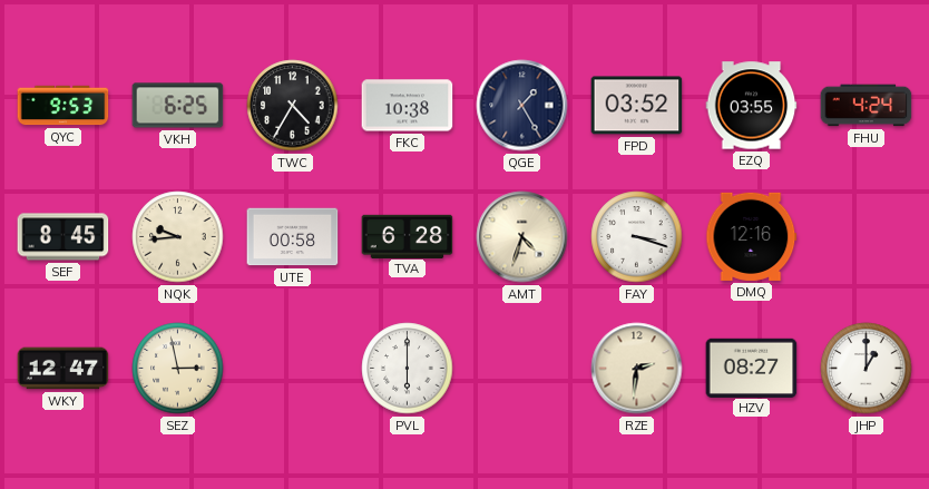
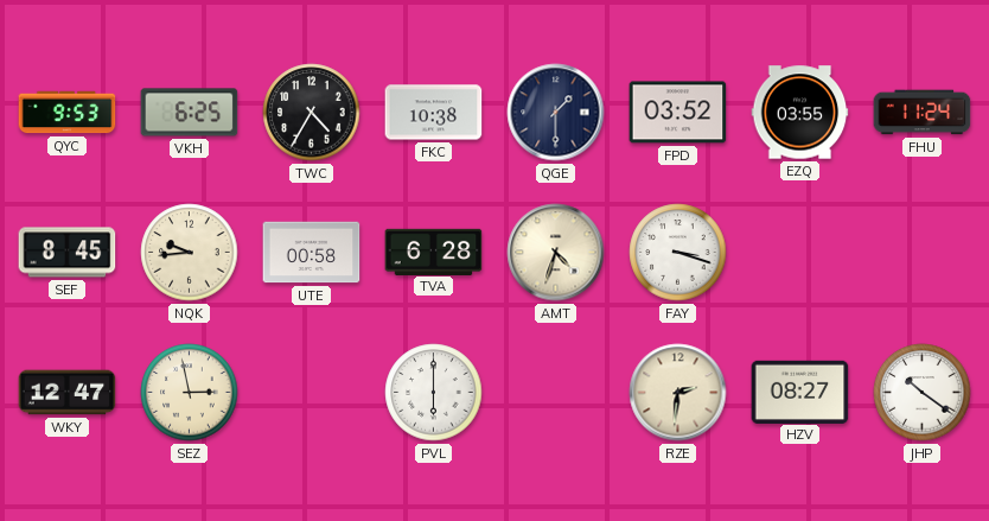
QGE: 1:25 -> 1:30
FHU: 4:24 -> 11:24
DMQ: 12:16 -> none
JHP: 1:00 -> 10:21
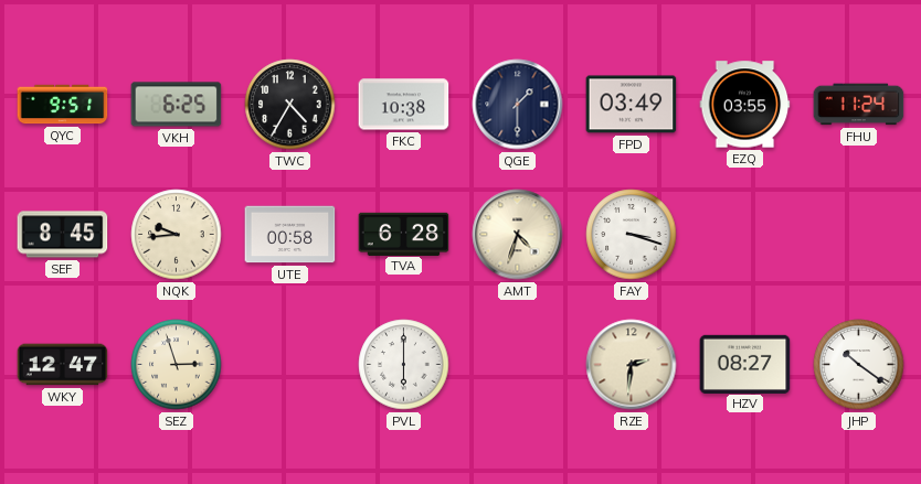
QYC: 9:53 -> 9:51
FPD: 03:52 -> 03:49
SEZ: 2:58 -> 2:57
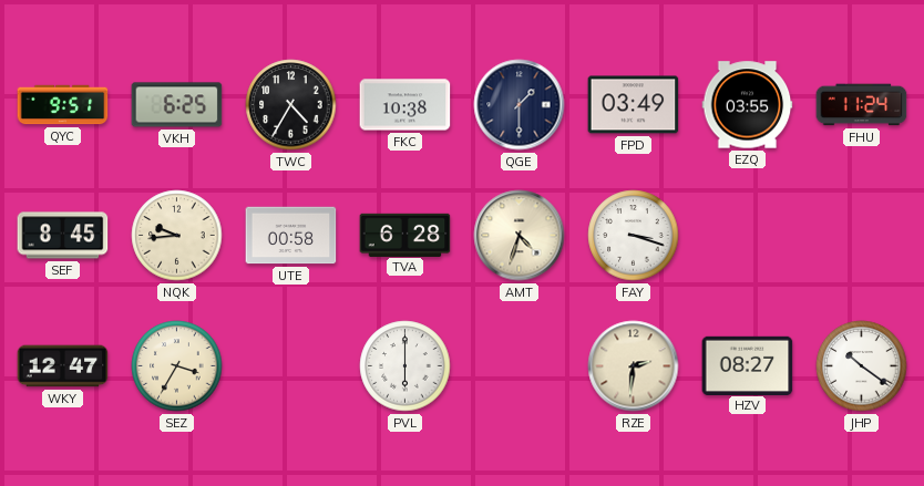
SEZ: 2:57 -> 3:35
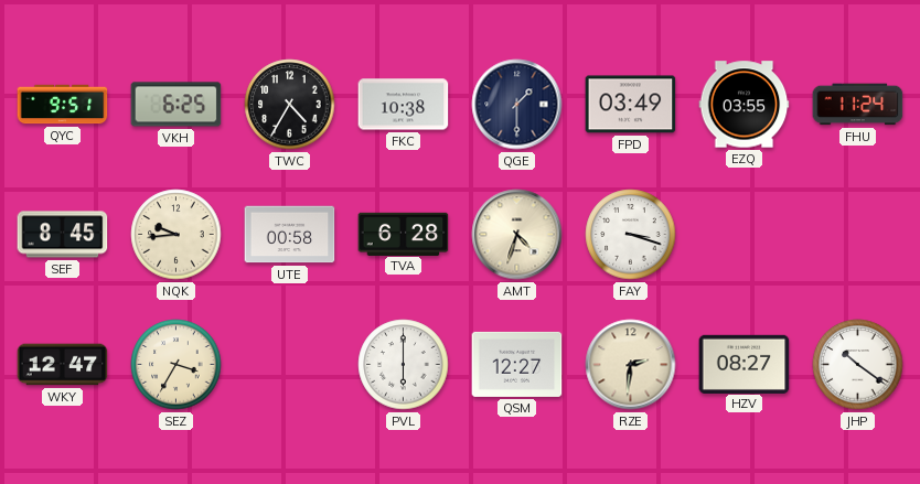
QSM: none -> 12:27
